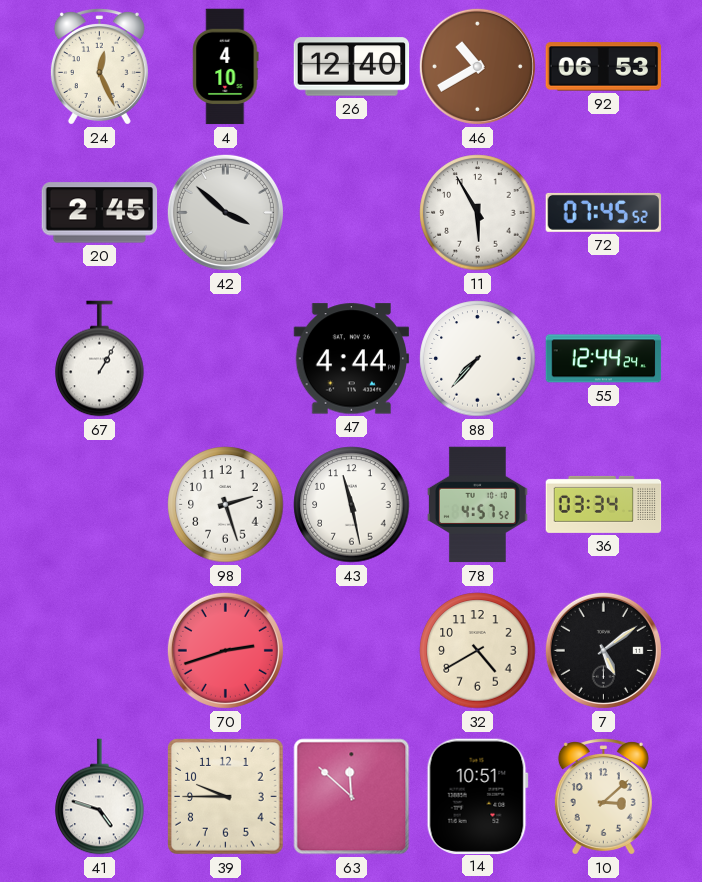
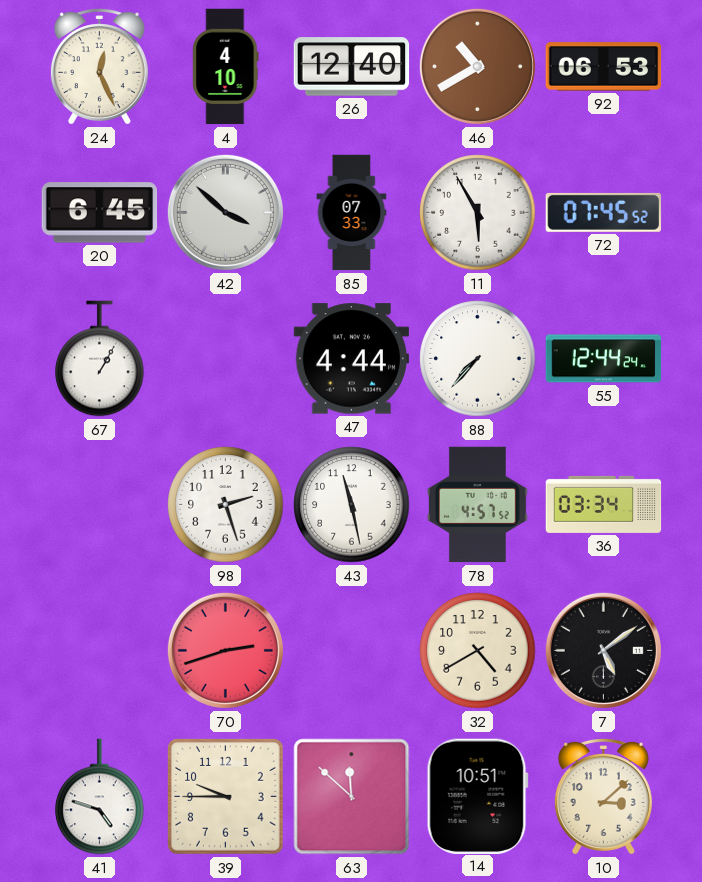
20: 2:45 -> 6:45
85: none -> 07:33
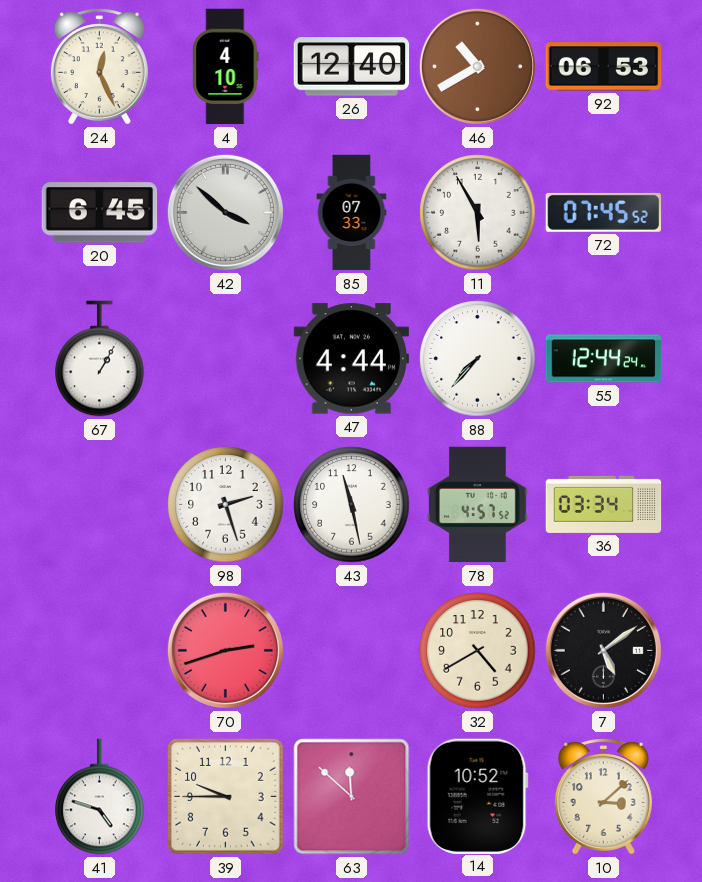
14: 10:51 -> 10:52
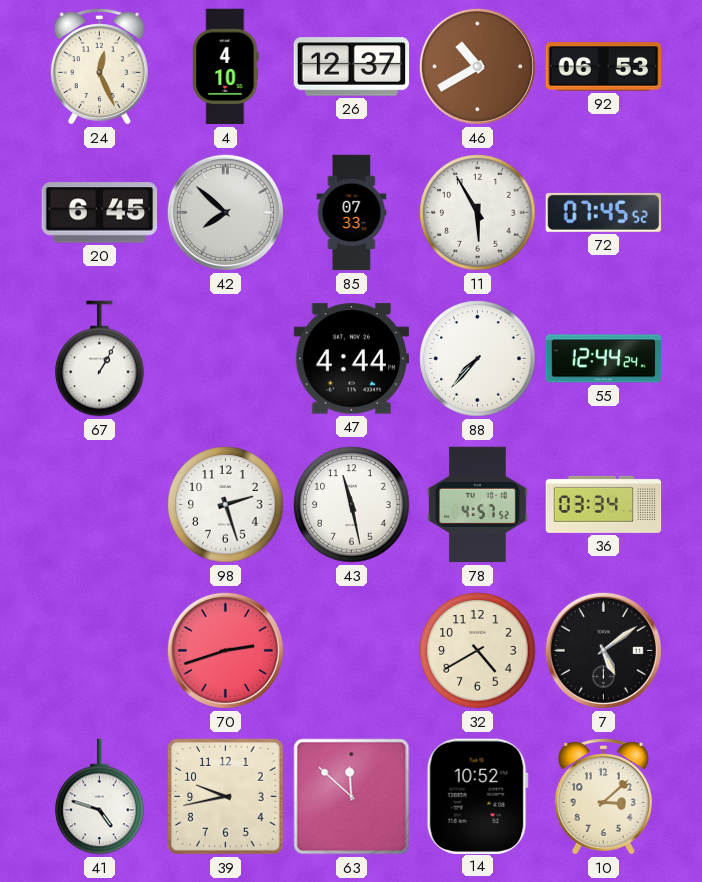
26: 12:40 -> 12:37
42: 3:52 -> 7:52
39: 9:45 -> 9:43
